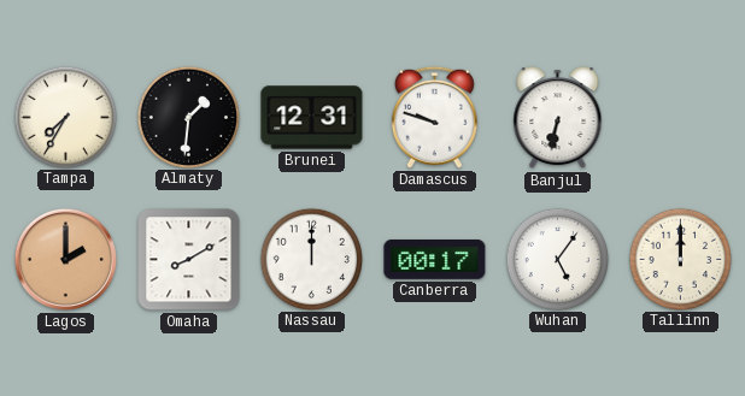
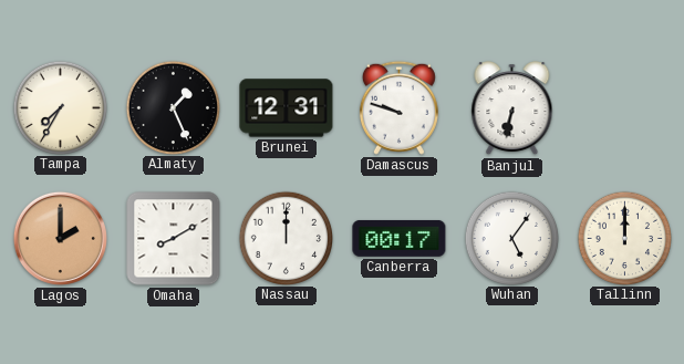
Almaty: 1:31 -> 1:26
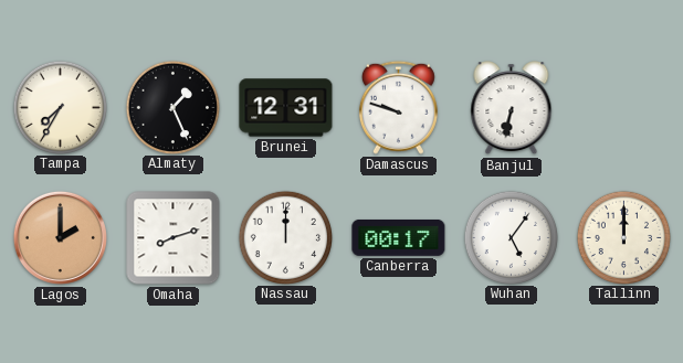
Omaha: 8:10 -> 8:12
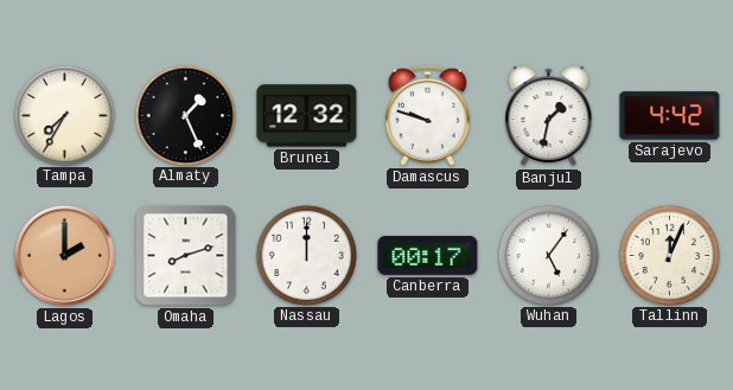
Brunei: 12:31 -> 12:32
Banjul: 6:32 -> 1:32
Sarajevo: none -> 4:42
Tallinn: 12:00 -> 12:04
